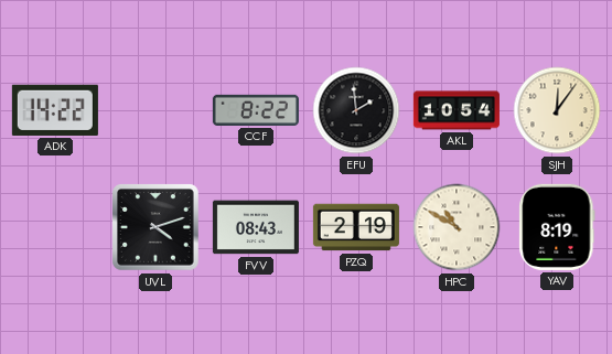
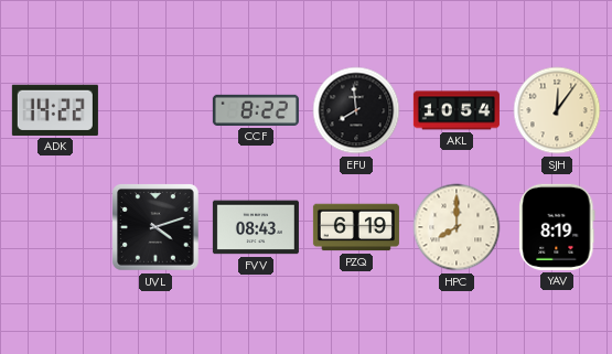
EFU: 1:59 -> 7:59
PZQ: 2:19 -> 6:19
HPC: 10:50 -> 8:00
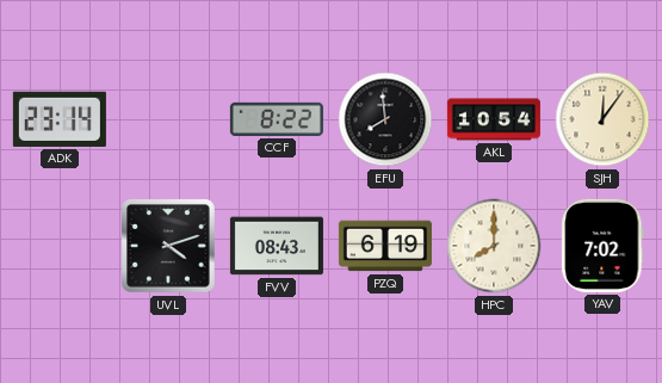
ADK: 14:22 -> 23:14
YAV: 8:19 -> 7:02
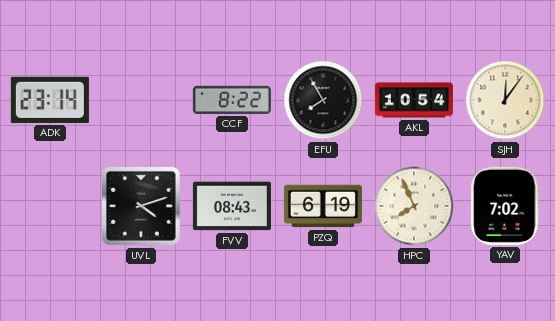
EFU: 7:59 -> 7:55
HPC: 8:00 -> 7:56
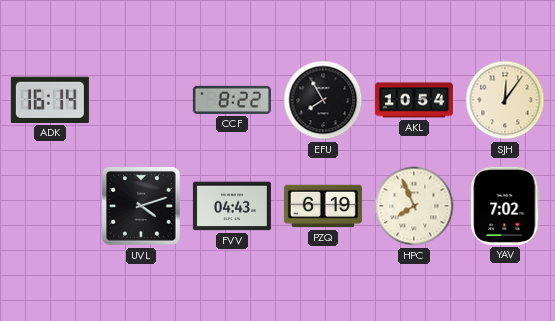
ADK: 23:14 -> 16:14
FVV: 08:43 -> 04:43
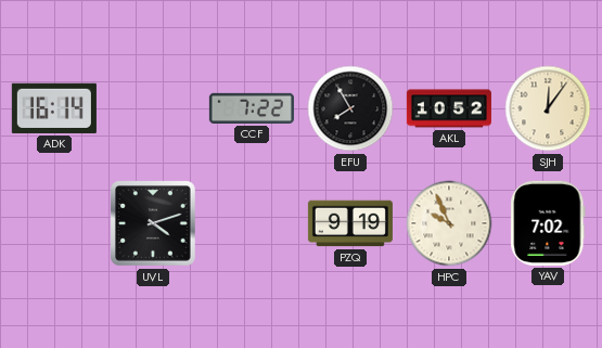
CCF: 8:22 -> 7:22
AKL: 10:54 -> 10:52
FVV: 04:43 -> none
PZQ: 6:19 -> 9:19
HPC: 7:56 -> 9:56
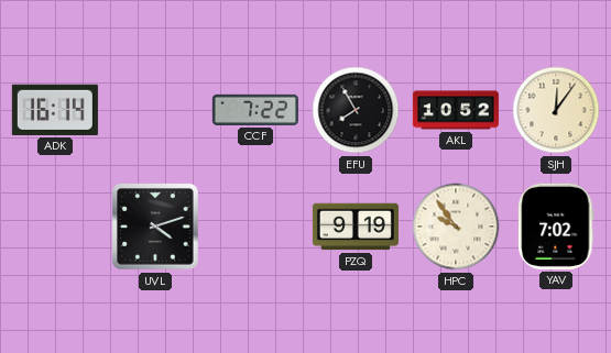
HPC: 9:56 -> 9:54
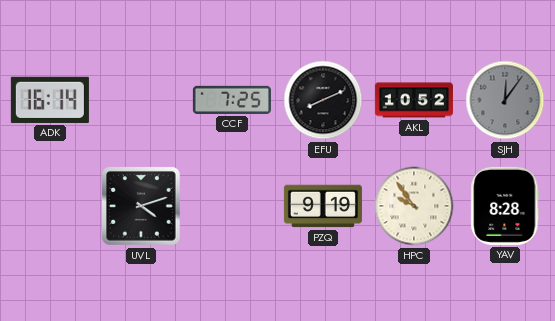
CCF: 7:22 -> 7:25
EFU: 7:55 -> 8:11
SJH dial: cream -> grey
YAV: 7:02 -> 8:28
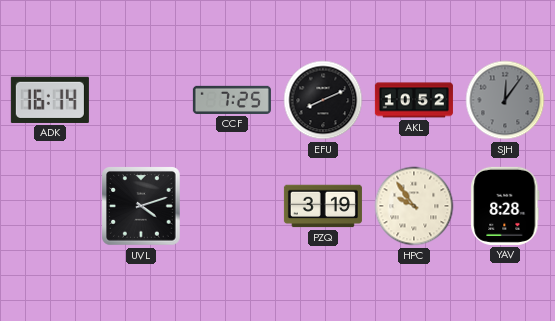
PZQ: 9:19 -> 3:19
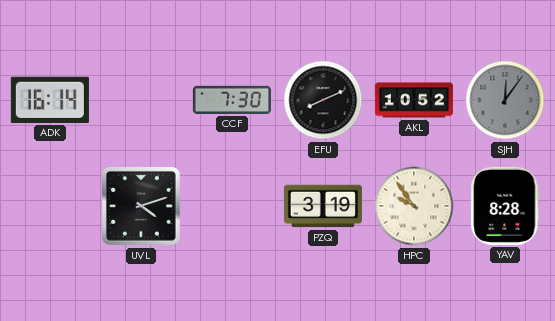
CCF: 7:25 -> 7:30
